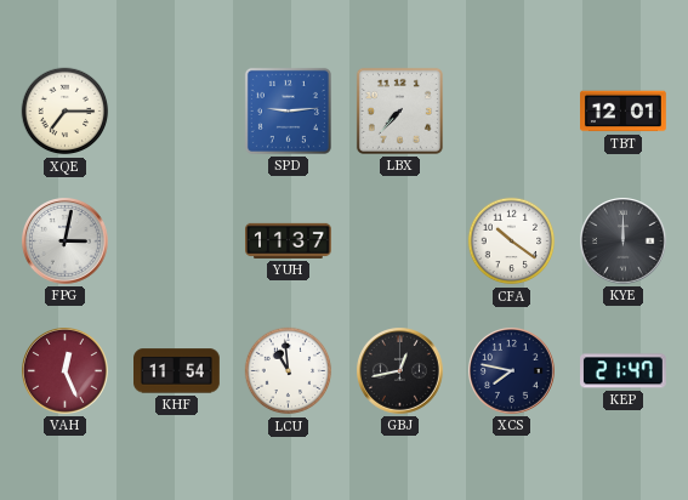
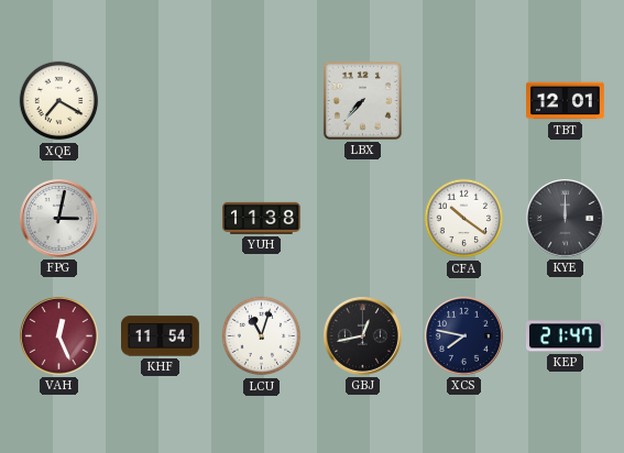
XQE: 7:15 -> 7:20
SPD: 9:14 -> none
YUH: 11:37 -> 11:38
LCU: 10:59 -> 11:03
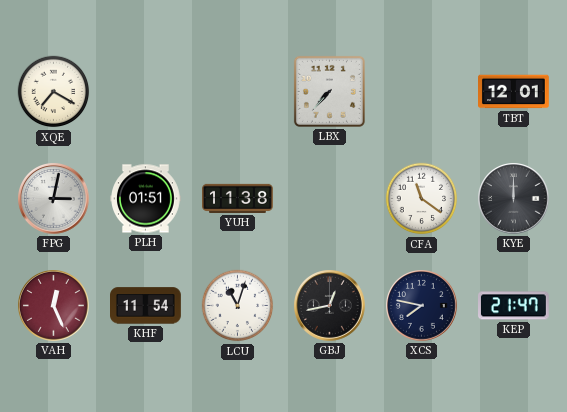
PLH: none -> 01:51
CFA: 10:21 -> 11:21
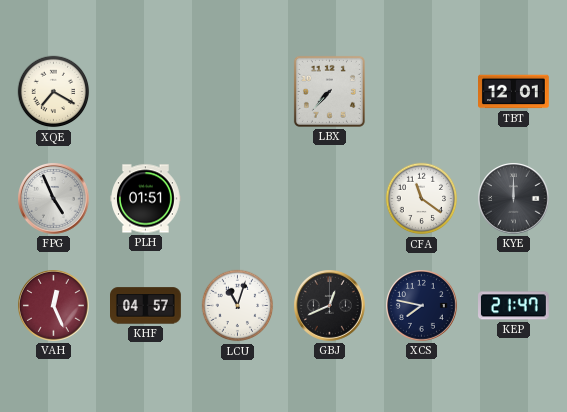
FPG: 3:02 -> 4:56
YUH: 11:38 -> none
KHF: 11:54 -> 04:57
GBJ: 12:43 -> 12:41
